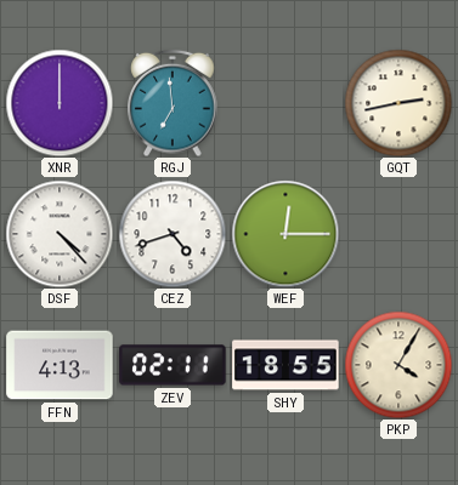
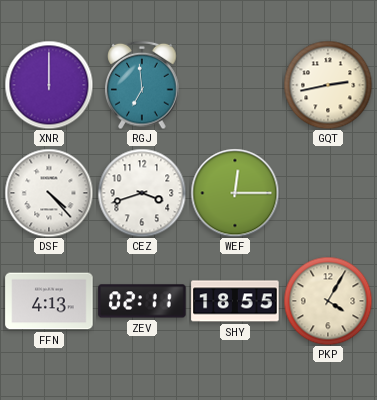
CEZ: 4:42 -> 3:42
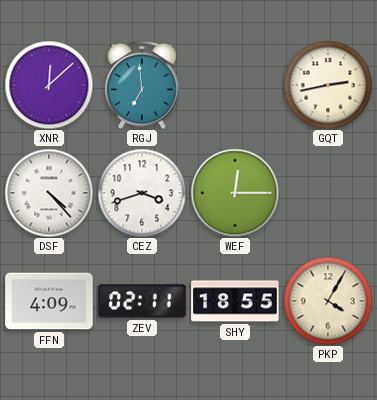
XNR: 12:00 -> 12:08
FFN: 4:13 -> 4:09
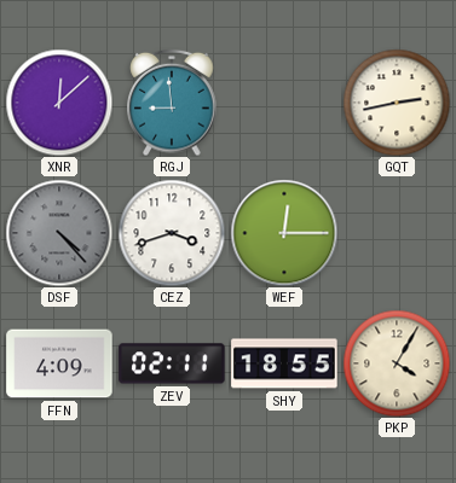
RGJ: 6:59 -> 8:59
DSF dial: white -> grey
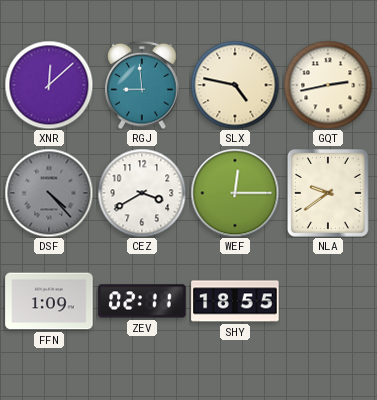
SLX: none -> 4:47
CEZ: 3:42 -> 3:40
NLA: none -> 9:39
FFN: 4:09 -> 1:09
PKP: 4:05 -> none
